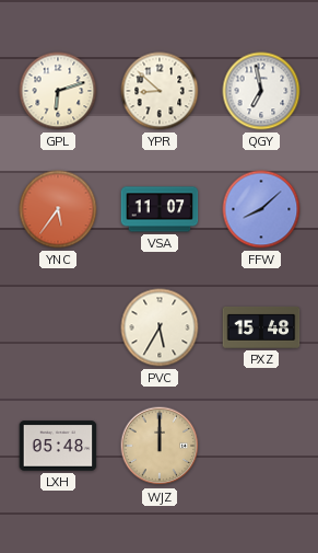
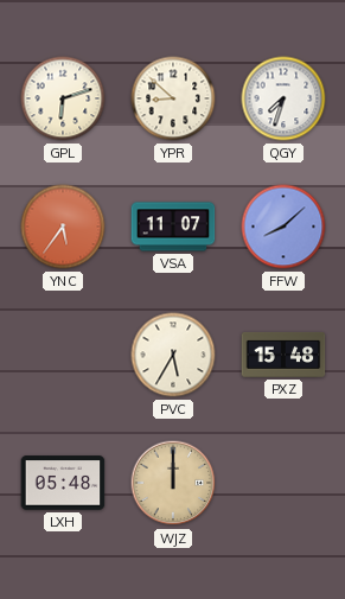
QGY: 6:58 -> 7:33
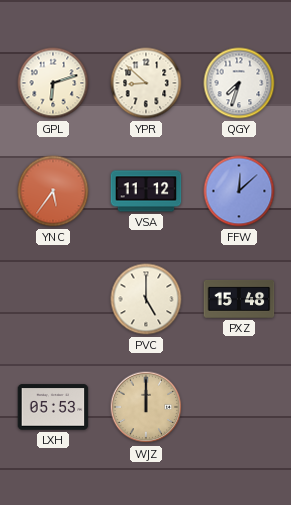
VSA: 11:07 -> 11:12
FFW: 8:08 -> 12:08
PVC: 5:35 -> 5:00
LXH: 05:48 -> 05:53
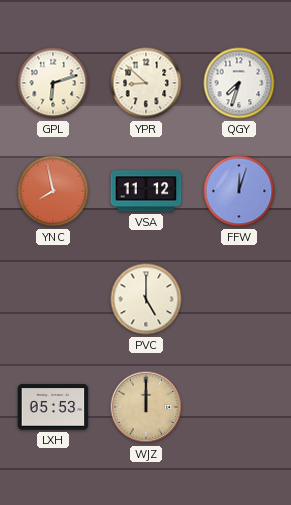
YNC: 5:36 -> 7:58
FFW: 12:08 -> 12:03
PXZ: 15:48 -> none
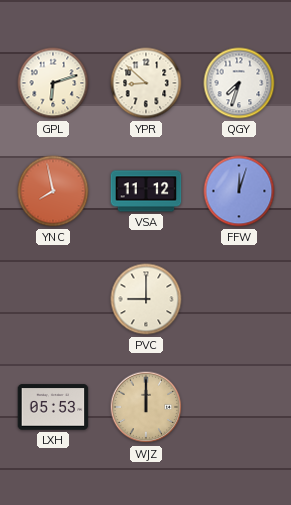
PVC: 5:00 -> 9:00
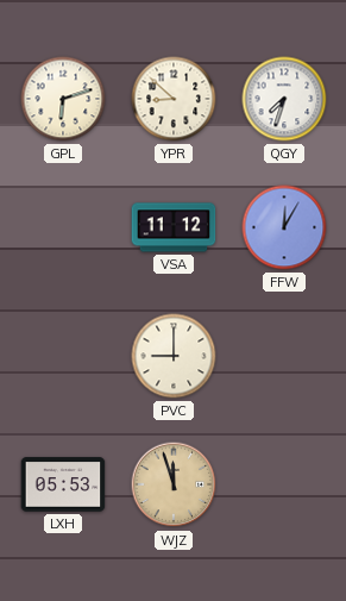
YNC: 7:58 -> none
FFW: 12:03 -> 12:05
WJZ: 12:00 -> 11:57
